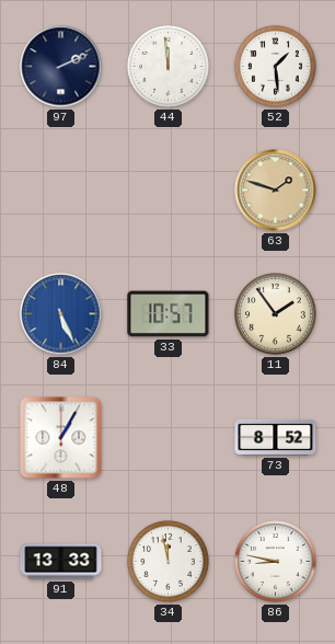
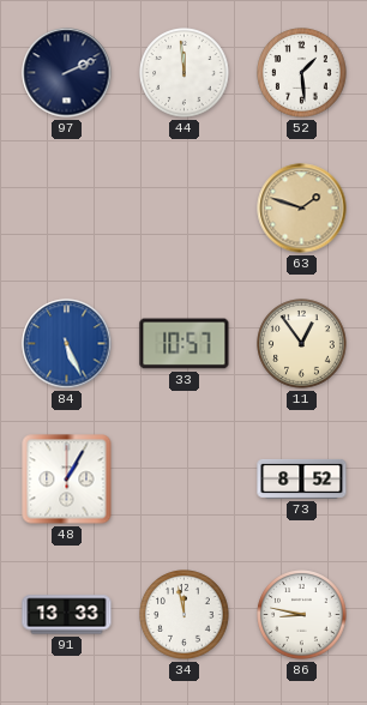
11: 1:54 -> 12:54
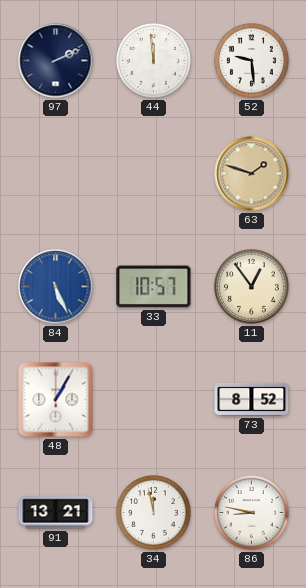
52: 1:29 -> 9:29
91: 13:33 -> 13:21
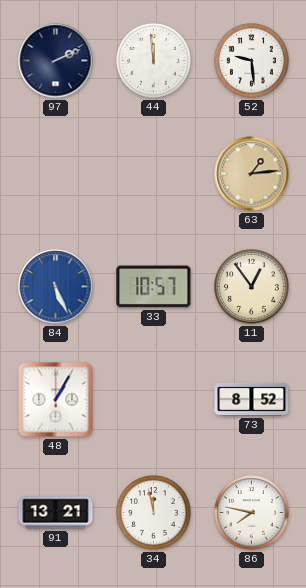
63: 1:48 -> 1:14
86: 8:47 -> 7:47
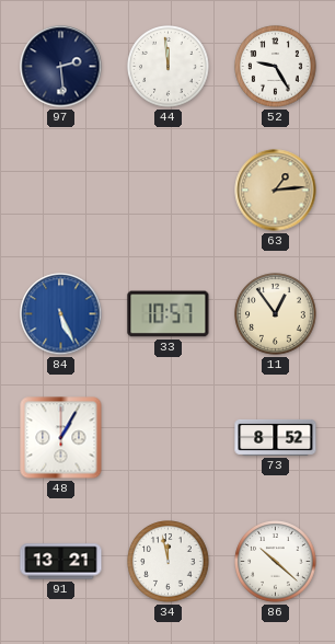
97: 2:11 -> 2:29
52: 9:29 -> 9:25
86: 7:47 -> 10:22
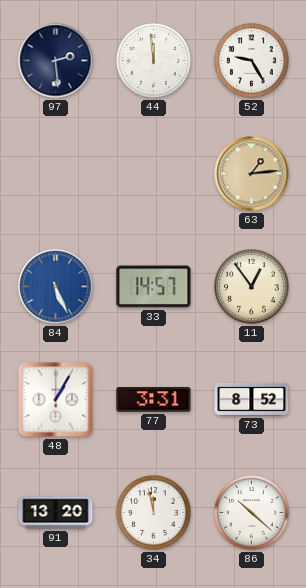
33: 10:57 -> 14:57
77: none -> 3:31
91: 13:21 -> 13:20
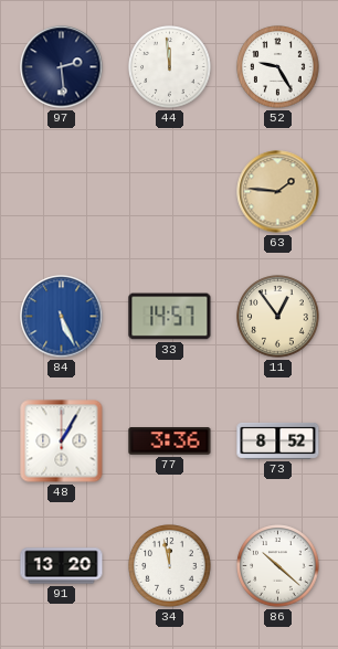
63: 1:14 -> 1:46
77: 3:31 -> 3:36
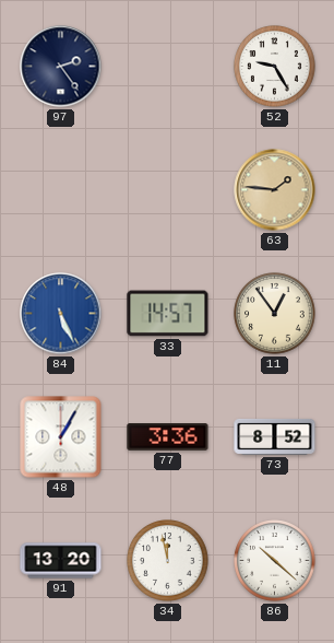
97: 2:29 -> 2:24
44: 11:59 -> none
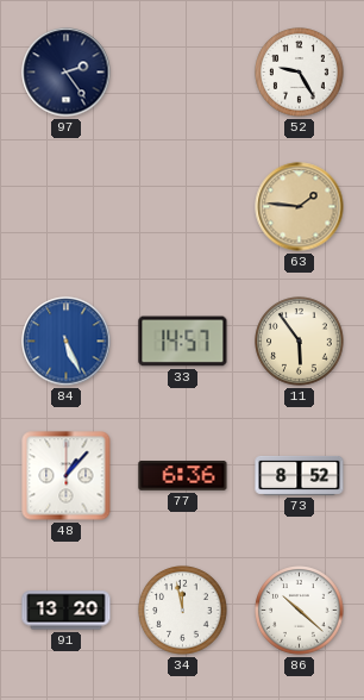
11: 12:54 -> 5:54
48: 1:05 -> 1:07
77: 3:36 -> 6:36
